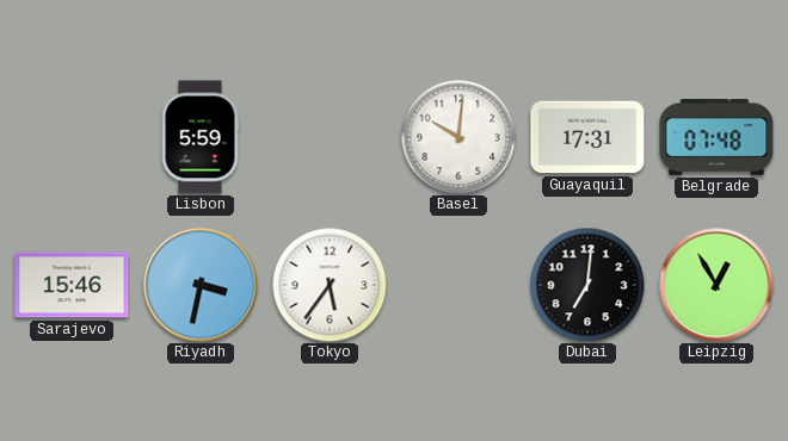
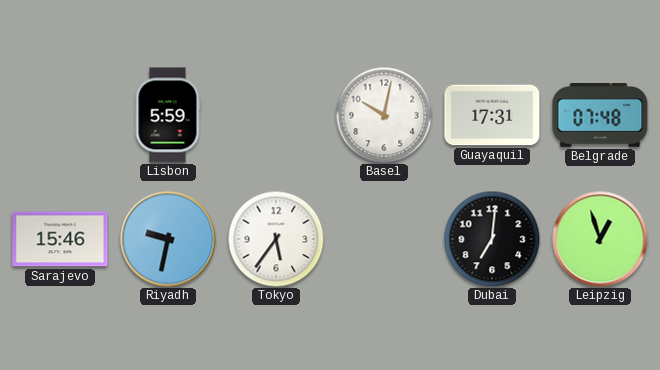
Basel: 10:01 -> 10:02
Riyadh: 3:32 -> 9:32
Leipzig: 12:55 -> 12:57
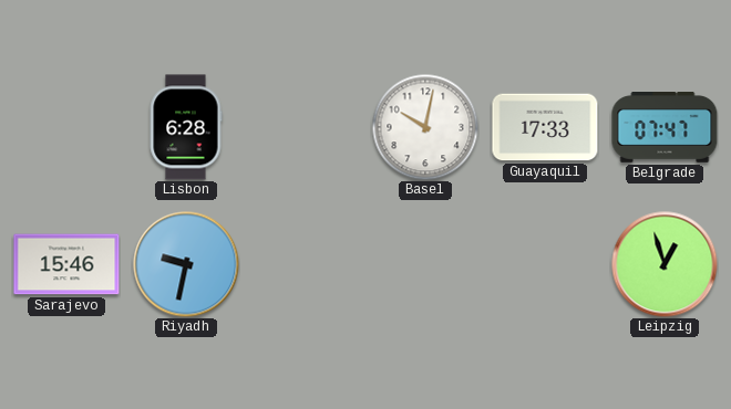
Lisbon: 5:59 -> 6:28
Guayaquil: 17:31 -> 17:33
Belgrade: 07:48 -> 07:47
Tokyo: 5:36 -> none
Dubai: 7:01 -> none
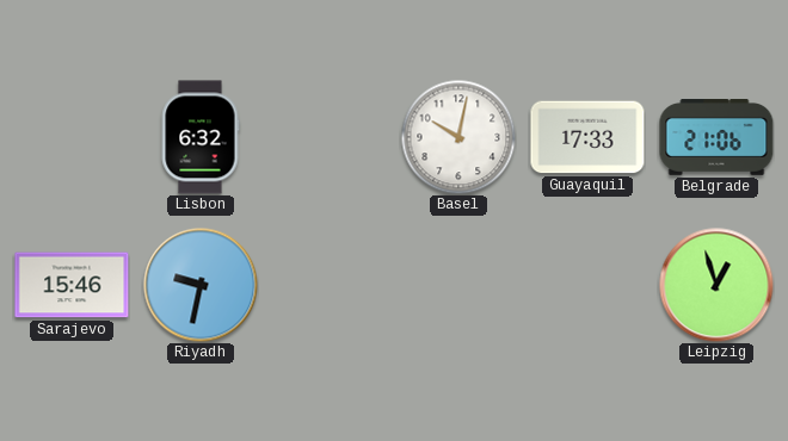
Lisbon: 6:28 -> 6:32
Belgrade: 07:47 -> 21:06
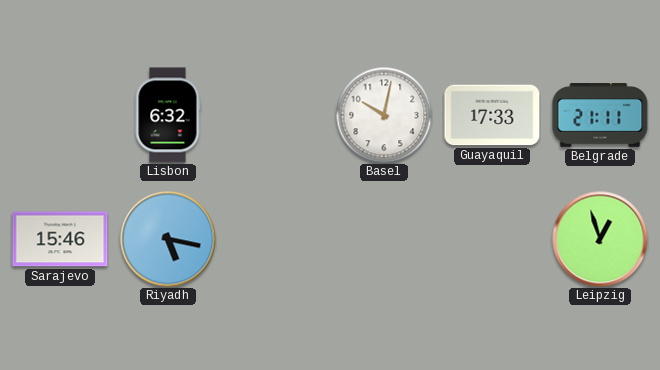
Belgrade: 21:06 -> 21:11
Riyadh: 9:32 -> 5:17
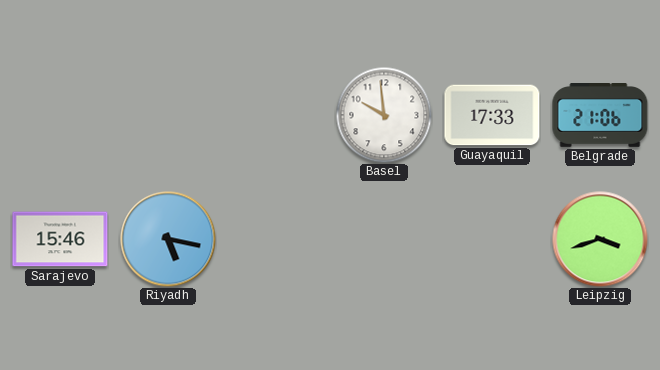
Lisbon: 6:32 -> none
Basel: 10:02 -> 9:59
Belgrade: 21:11 -> 21:06
Leipzig: 12:57 -> 3:42
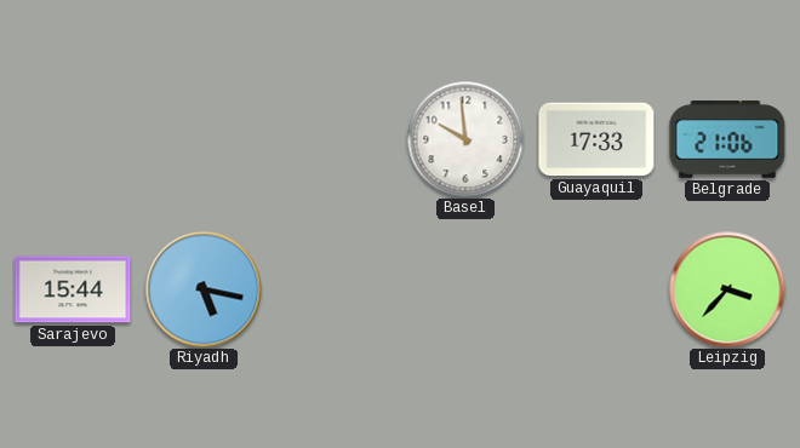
Sarajevo: 15:46 -> 15:44
Leipzig: 3:42 -> 3:37
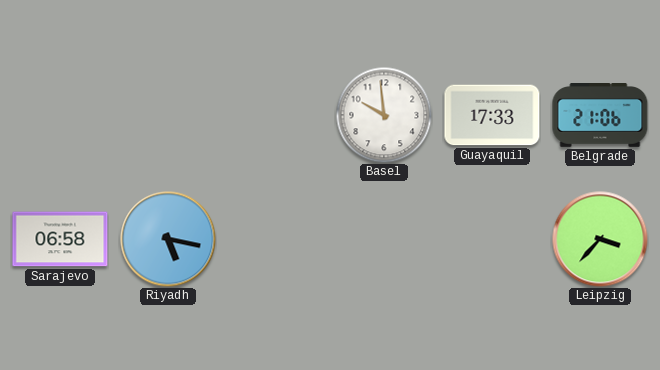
Sarajevo: 15:44 -> 06:58
